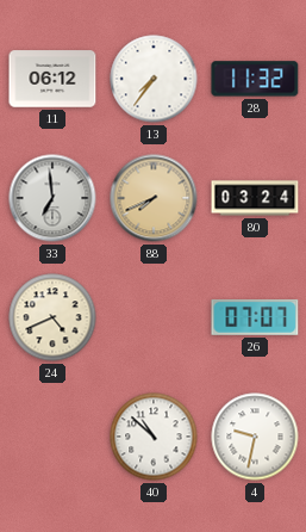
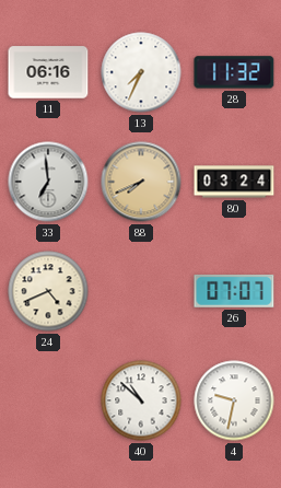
11: 06:12 -> 06:16
13: 7:36 -> 7:34
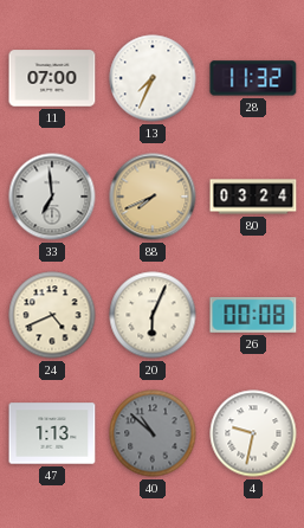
11: 06:16 -> 07:00
20: none -> 6:04
26: 07:07 -> 00:08
47: none -> 1:13
40 dial: white -> grey
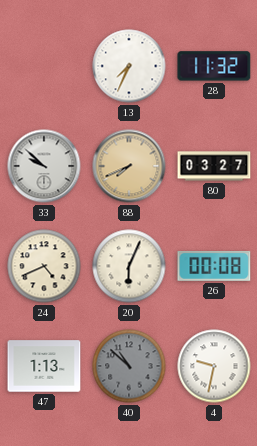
11: 07:00 -> none
33: 6:59 -> 9:52
80: 03:24 -> 03:27
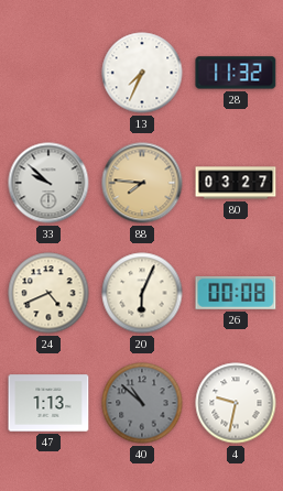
88: 7:41 -> 7:46
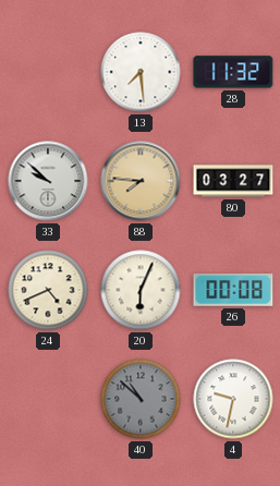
13: 7:34 -> 7:29
47: 1:13 -> none
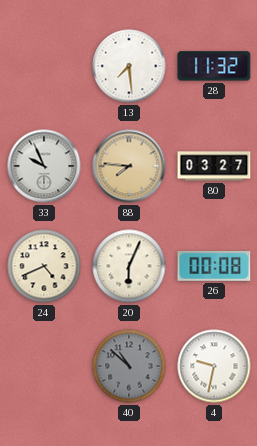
33: 9:52 -> 9:56
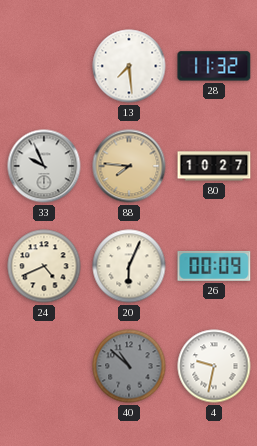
80: 03:27 -> 10:27
26: 00:08 -> 00:09
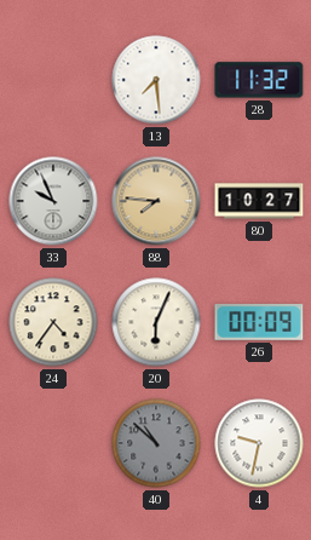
24: 4:41 -> 4:36
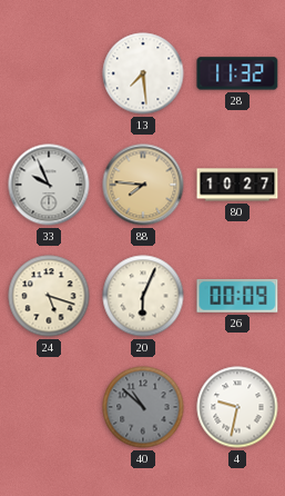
24: 4:36 -> 5:18
